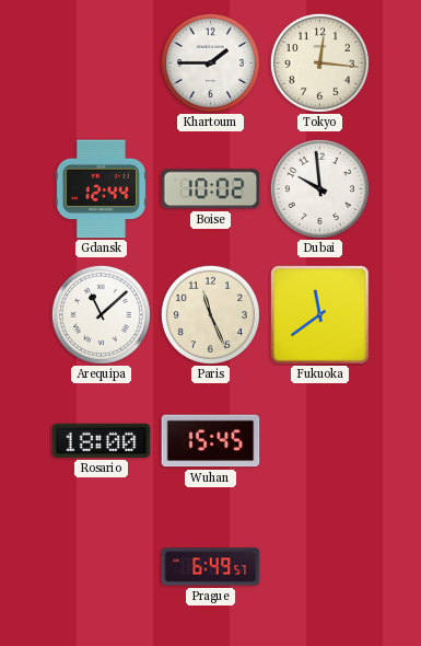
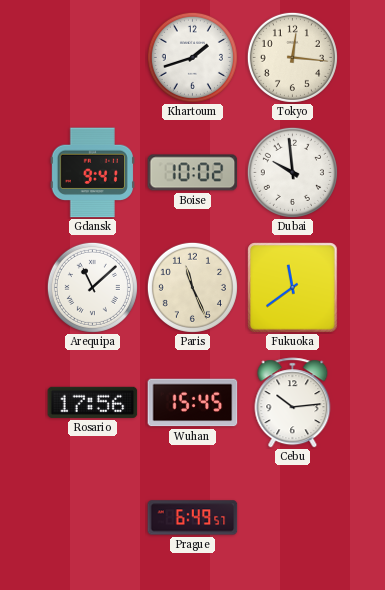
Khartoum: 1:45 -> 1:42
Gdansk: 12:44 -> 9:41
Rosario: 18:00 -> 17:56
Cebu: none -> 10:14
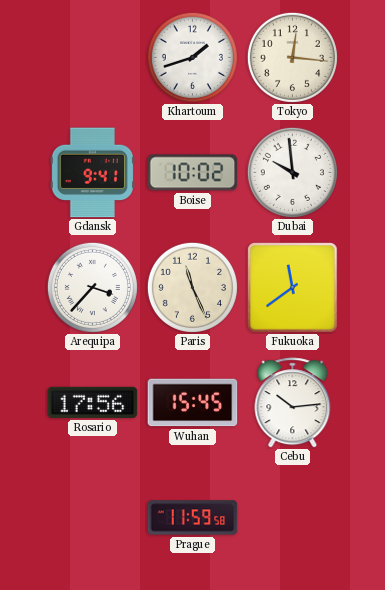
Arequipa: 11:08 -> 3:37
Prague: 6:49 -> 11:59
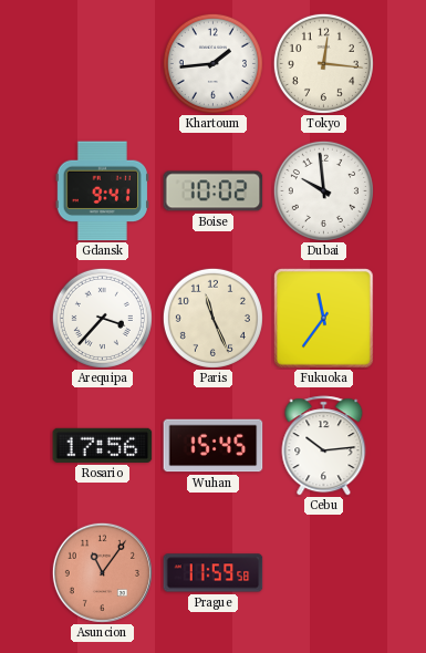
Khartoum: 1:42 -> 1:44
Fukuoka: 11:39 -> 11:36
Asuncion: none -> 11:06
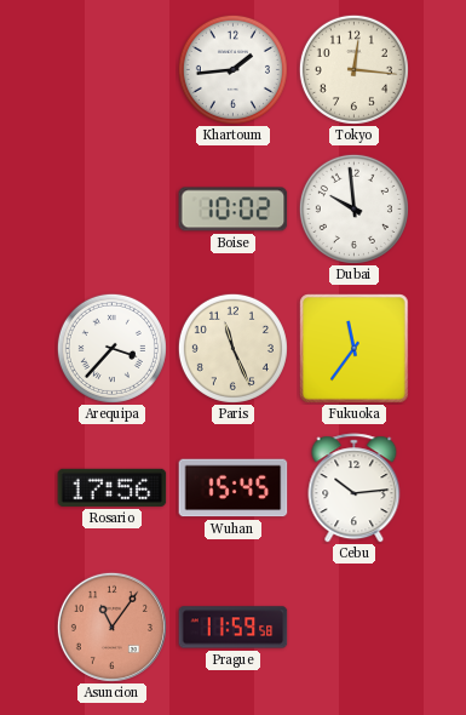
Gdansk: 9:41 -> none
